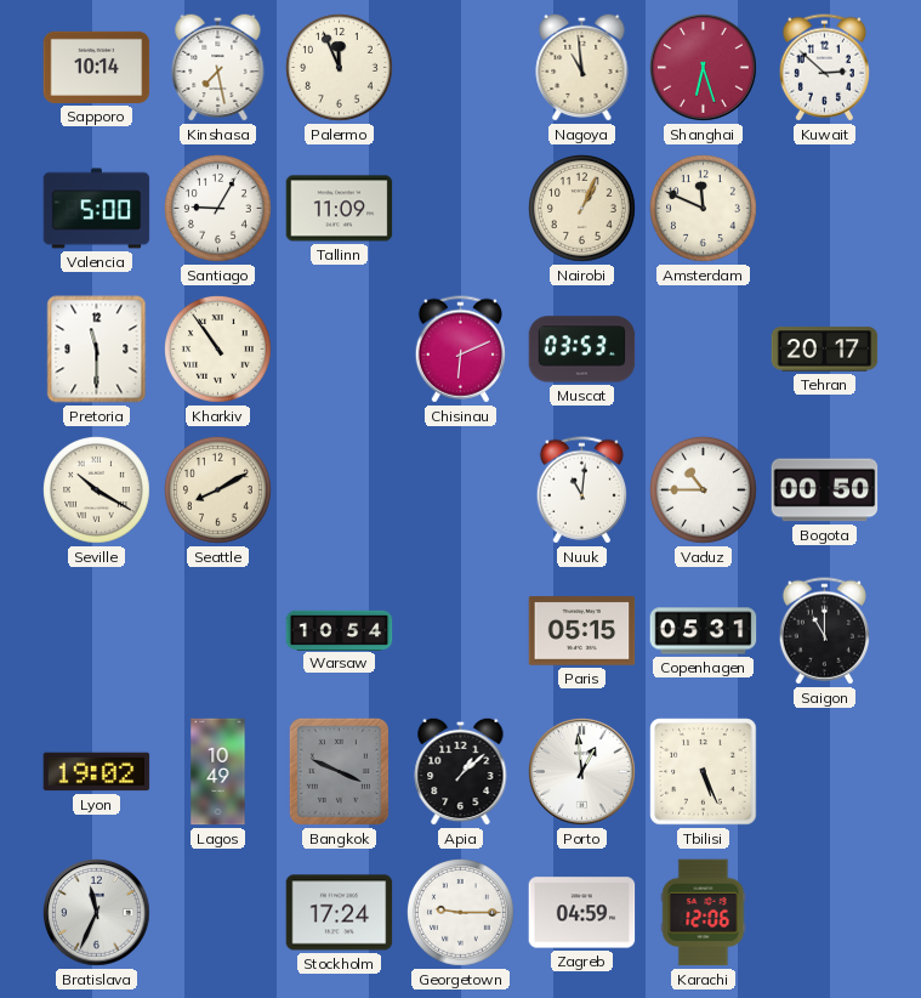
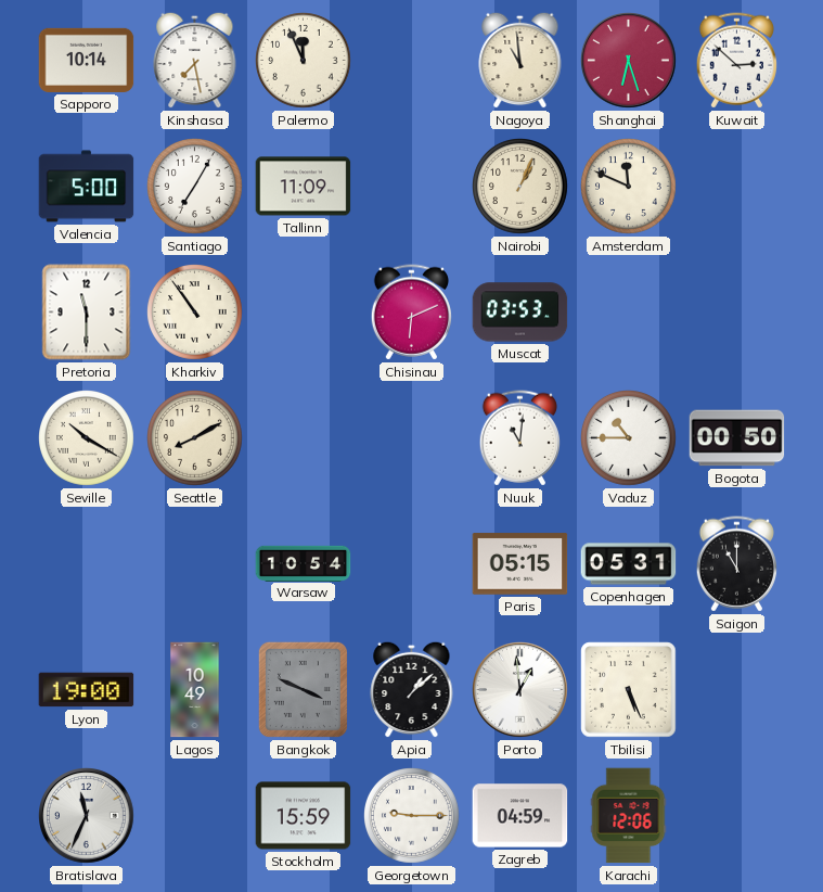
Santiago: 9:05 -> 7:05
Tehran: 20:17 -> none
Lyon: 19:02 -> 19:00
Stockholm: 17:24 -> 15:59
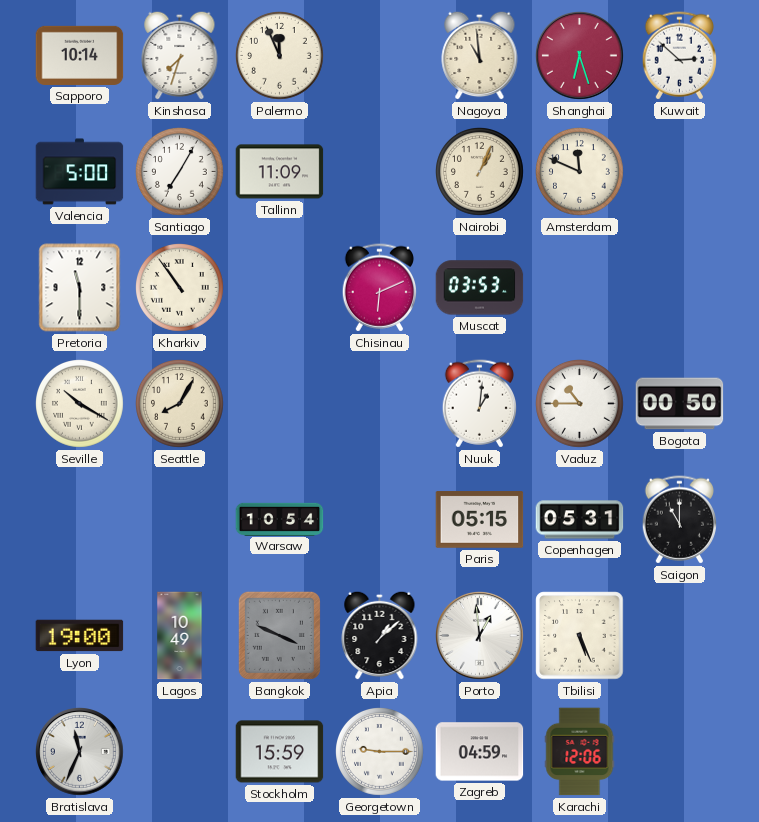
Kinshasa: 7:28 -> 7:33
Seattle: 8:10 -> 8:05
Nuuk: 11:01 -> 1:01
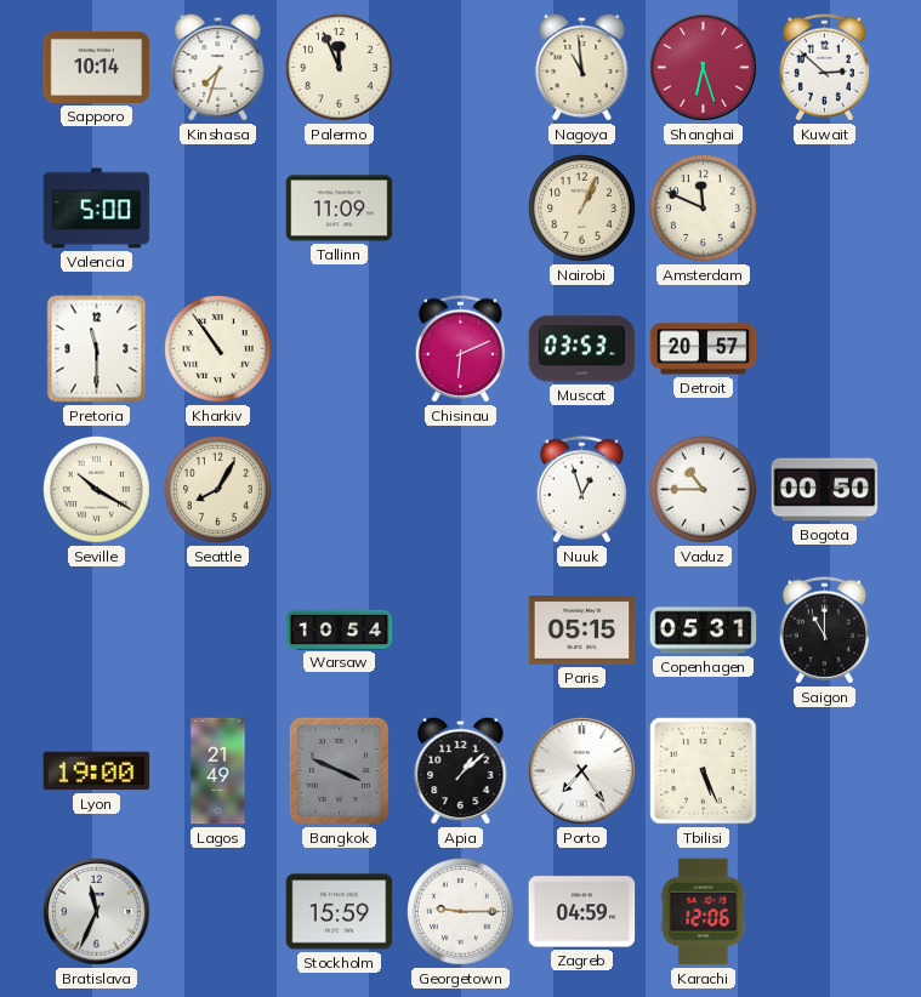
Santiago: 7:05 -> none
Detroit: none -> 20:57
Nuuk: 1:01 -> 12:57
Lagos: 10:49 -> 21:49
Porto: 12:59 -> 7:24
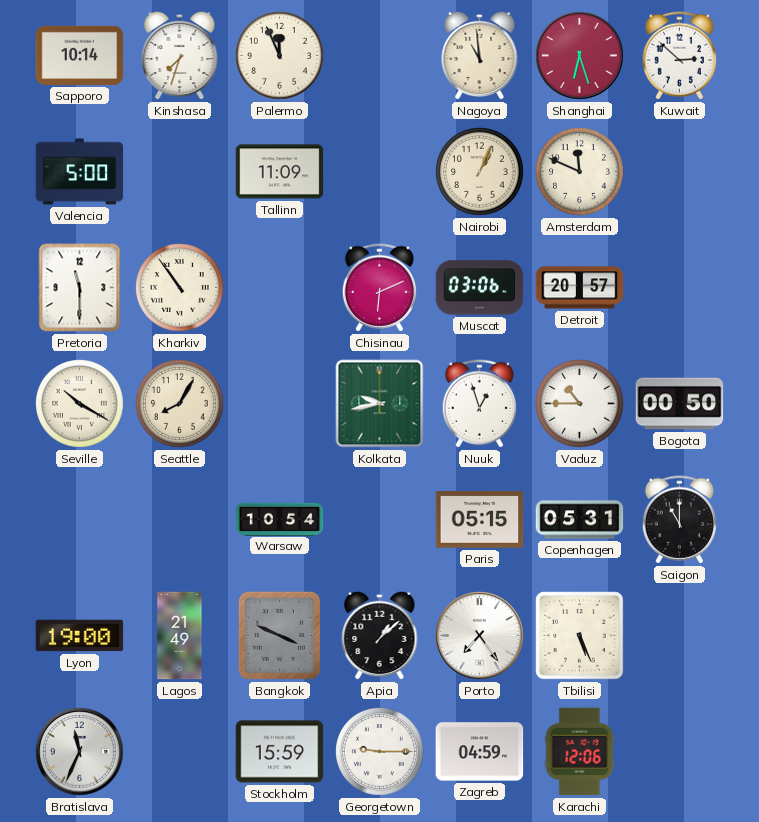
Muscat: 03:53 -> 03:06
Kolkata: none -> 9:43
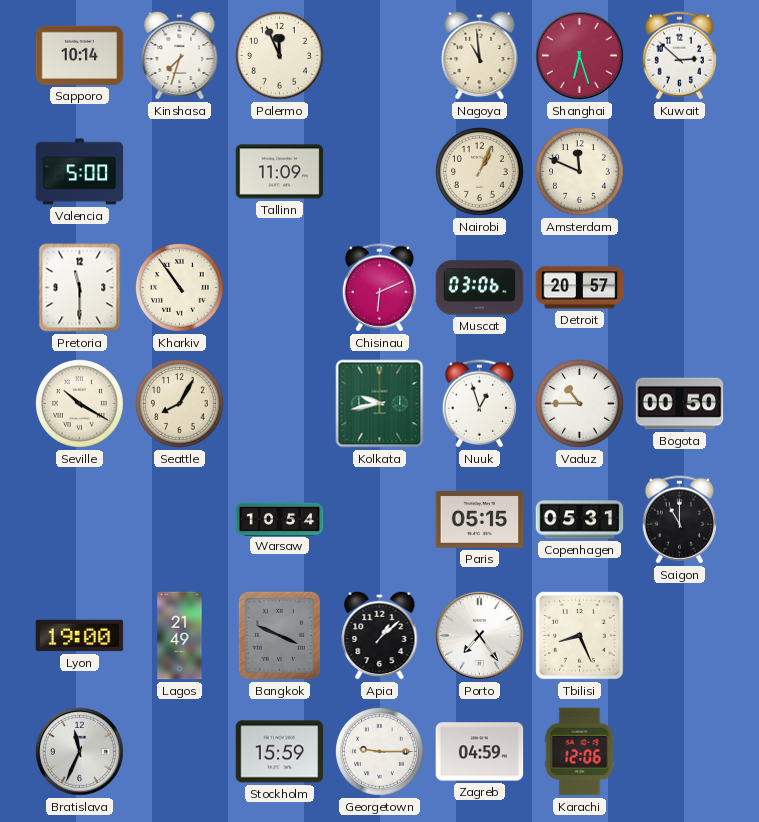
Tbilisi: 5:26 -> 8:26
